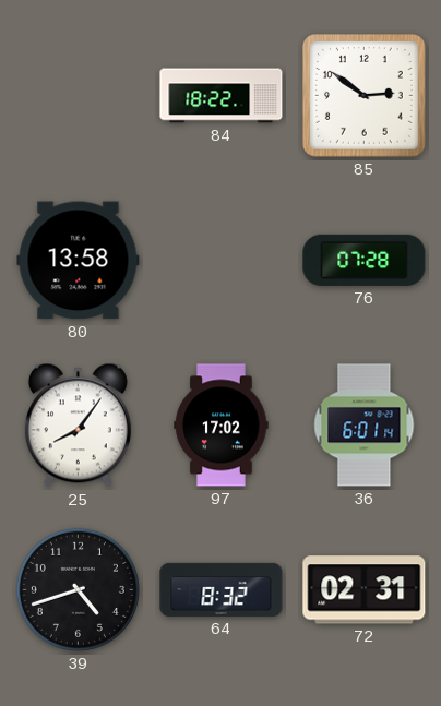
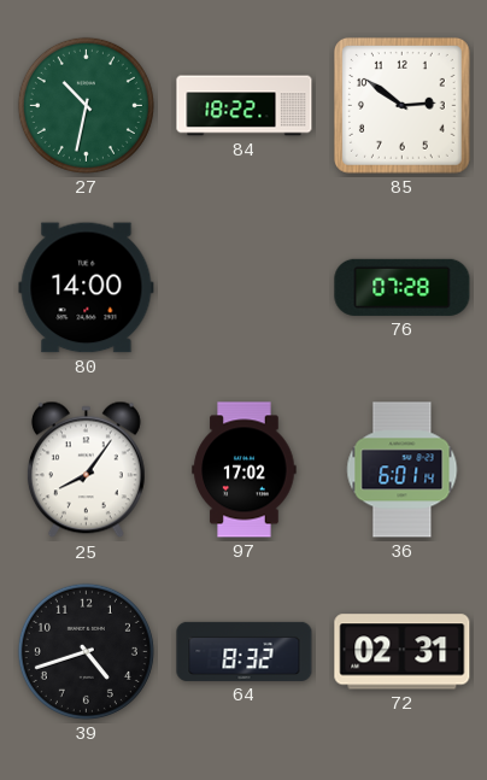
27: none -> 10:32
80: 13:58 -> 14:00
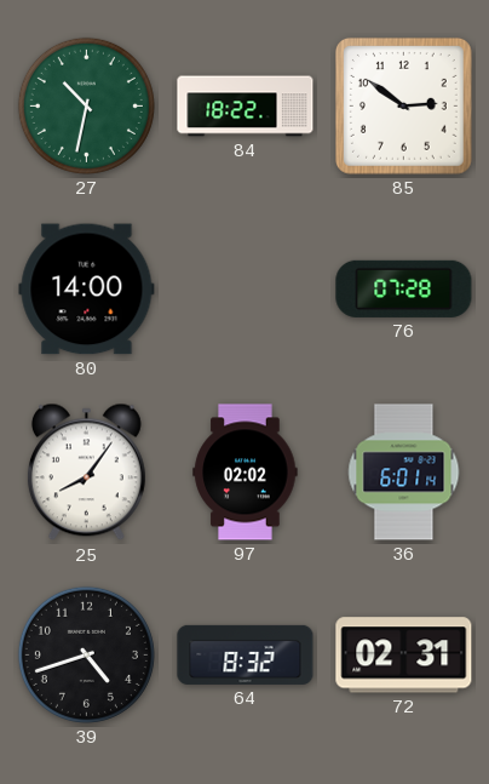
97: 17:02 -> 02:02
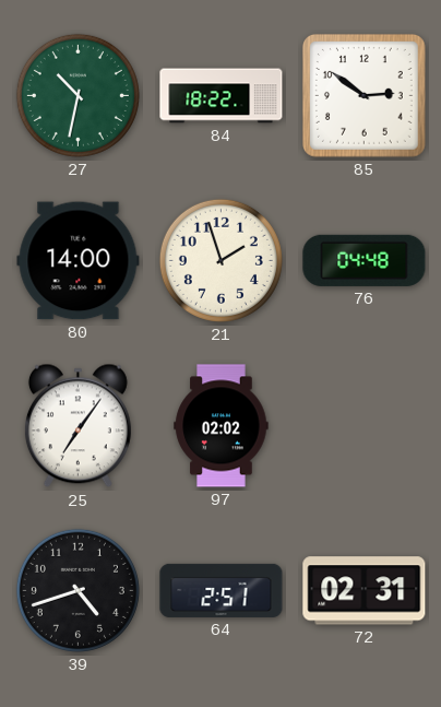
21: none -> 1:57
76: 07:28 -> 04:48
25: 8:06 -> 7:06
36: 6:01 -> none
64: 8:32 -> 2:51
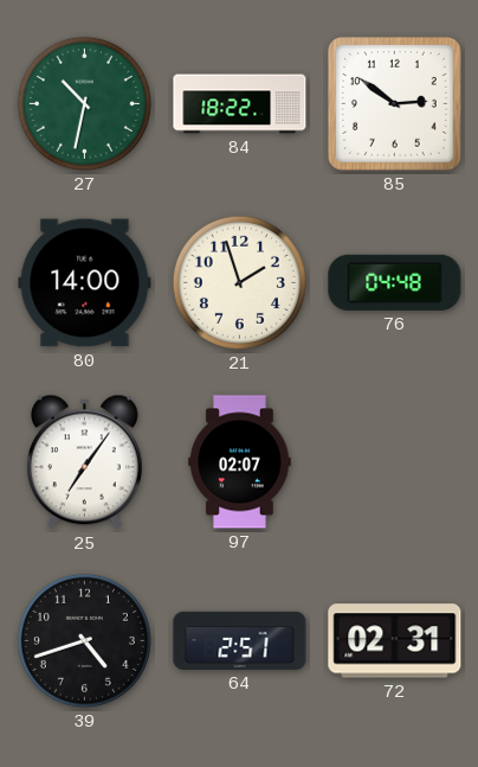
97: 02:02 -> 02:07
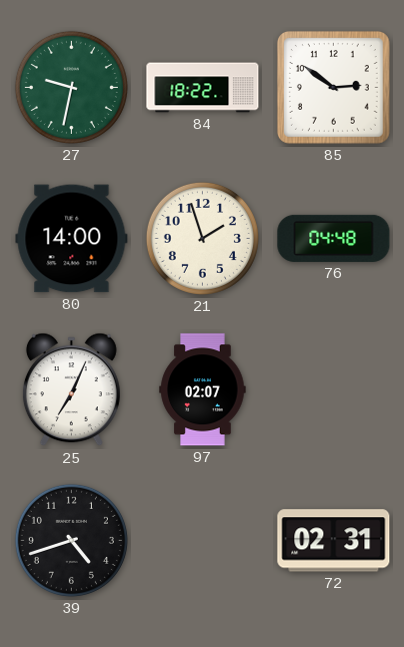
27: 10:32 -> 9:32
25: 7:06 -> 7:04
64: 2:51 -> none
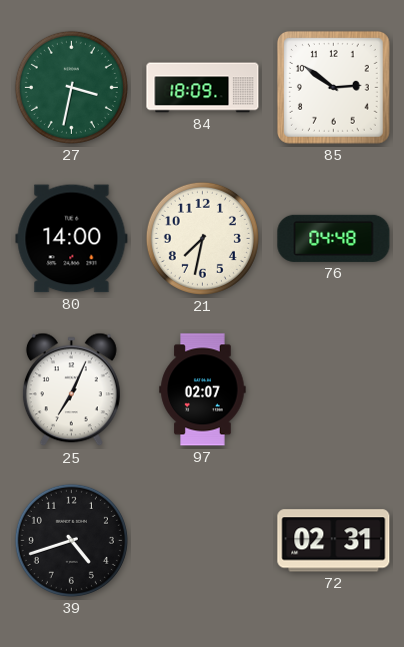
27: 9:32 -> 3:32
84: 18:22 -> 18:09
21: 1:57 -> 7:32
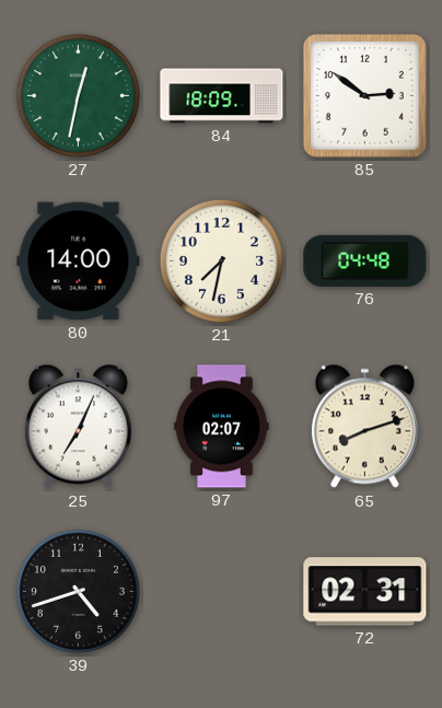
27: 3:32 -> 12:32
65: none -> 8:12
